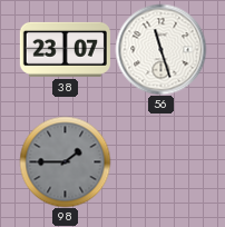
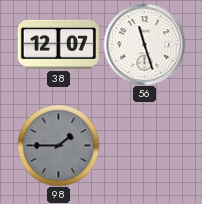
38: 23:07 -> 12:07
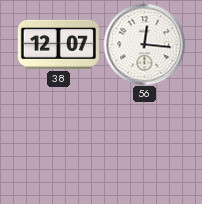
56: 11:27 -> 12:16
98: 1:45 -> none
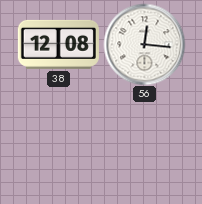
38: 12:07 -> 12:08
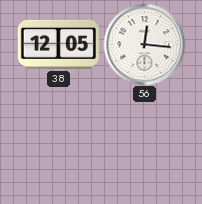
38: 12:08 -> 12:05
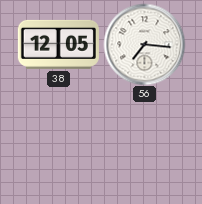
56: 12:16 -> 7:16
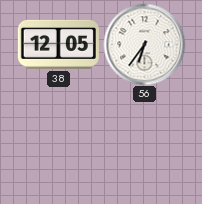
56: 7:16 -> 6:36
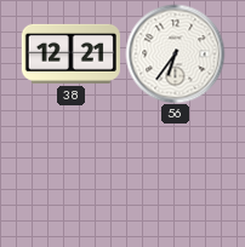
38: 12:05 -> 12:21
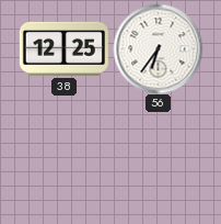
38: 12:21 -> 12:25
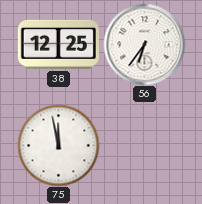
75: none -> 11:58
